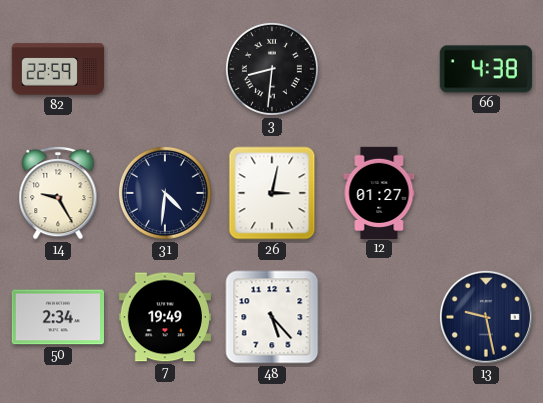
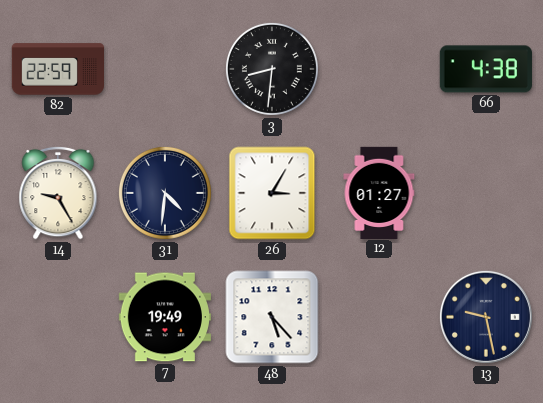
26: 3:02 -> 3:05
50: 2:34 -> none
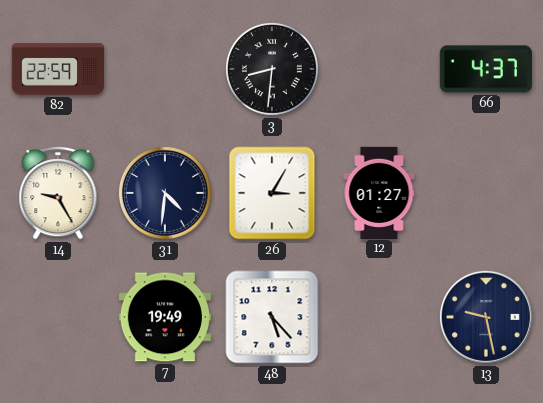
66: 4:38 -> 4:37
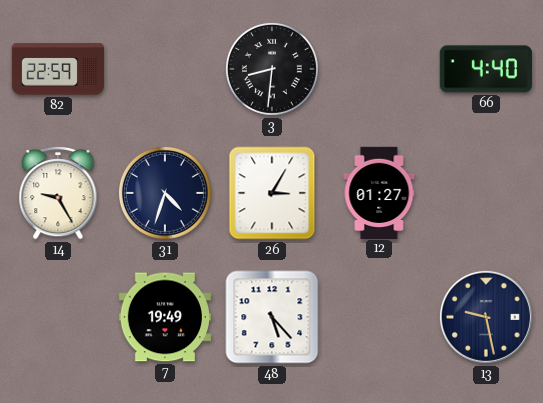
66: 4:37 -> 4:40
31: 4:31 -> 4:33
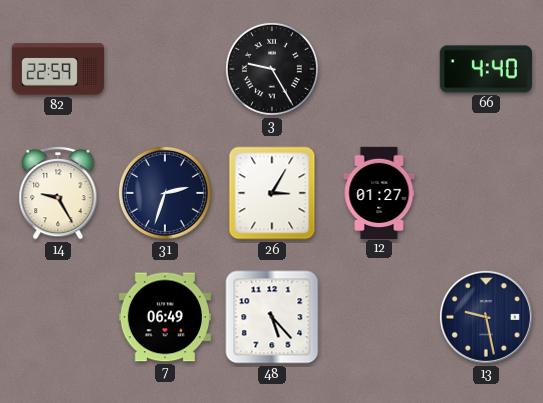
3: 8:31 -> 9:25
31: 4:33 -> 2:33
7: 19:49 -> 06:49
